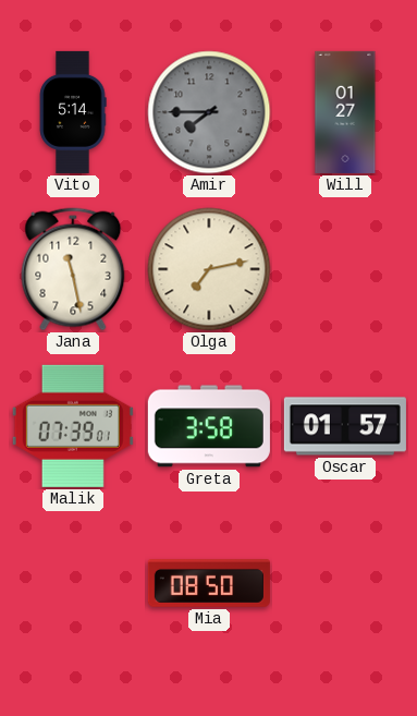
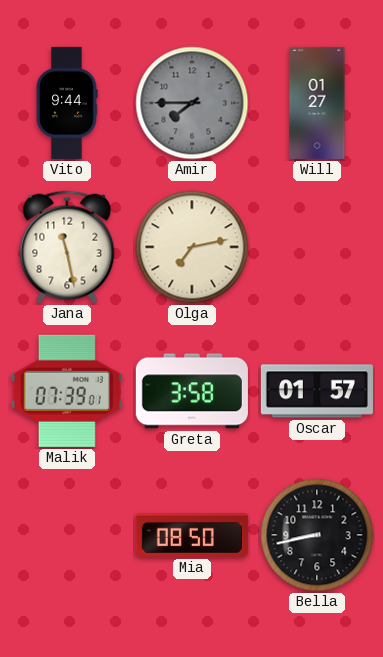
Vito: 5:14 -> 9:44
Bella: none -> 8:43
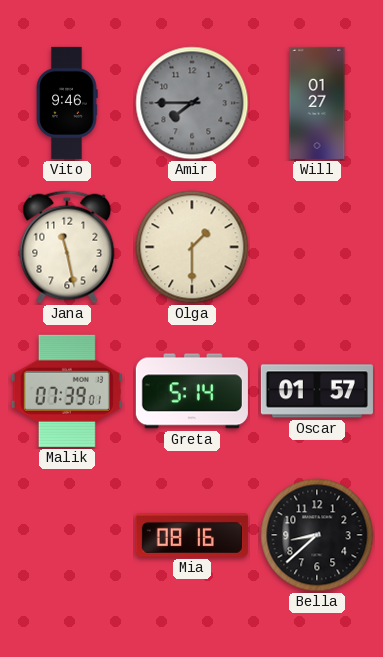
Vito: 9:44 -> 9:46
Olga: 7:13 -> 1:30
Greta: 3:58 -> 5:14
Mia: 08:50 -> 08:16
Bella: 8:43 -> 8:38
